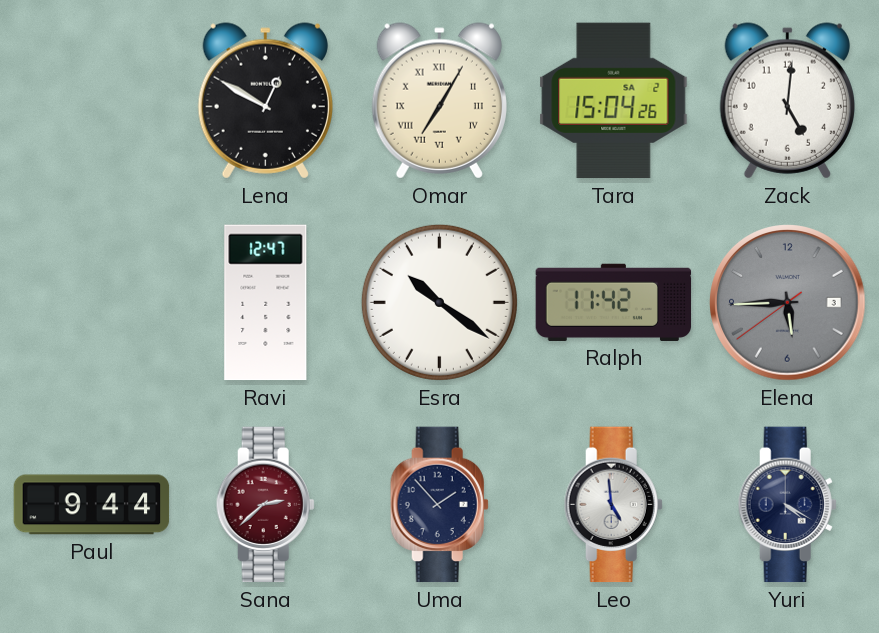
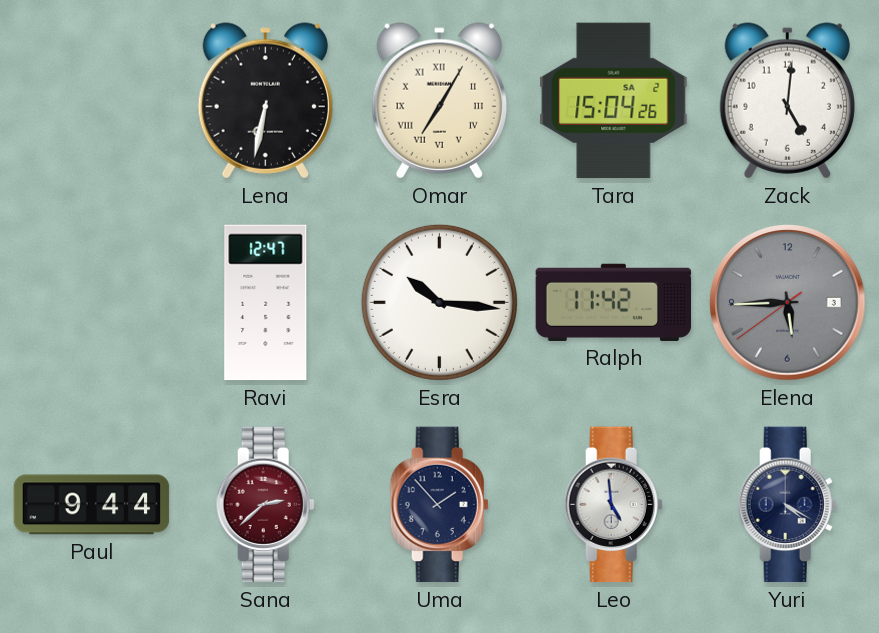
Lena: 12:50 -> 6:32
Esra: 10:21 -> 10:16
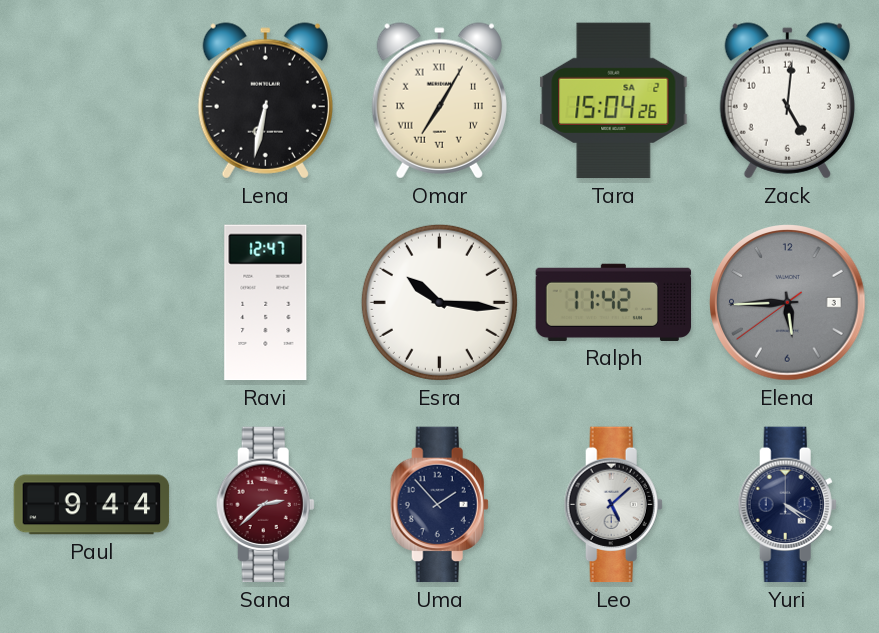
Leo: 4:59 -> 5:08
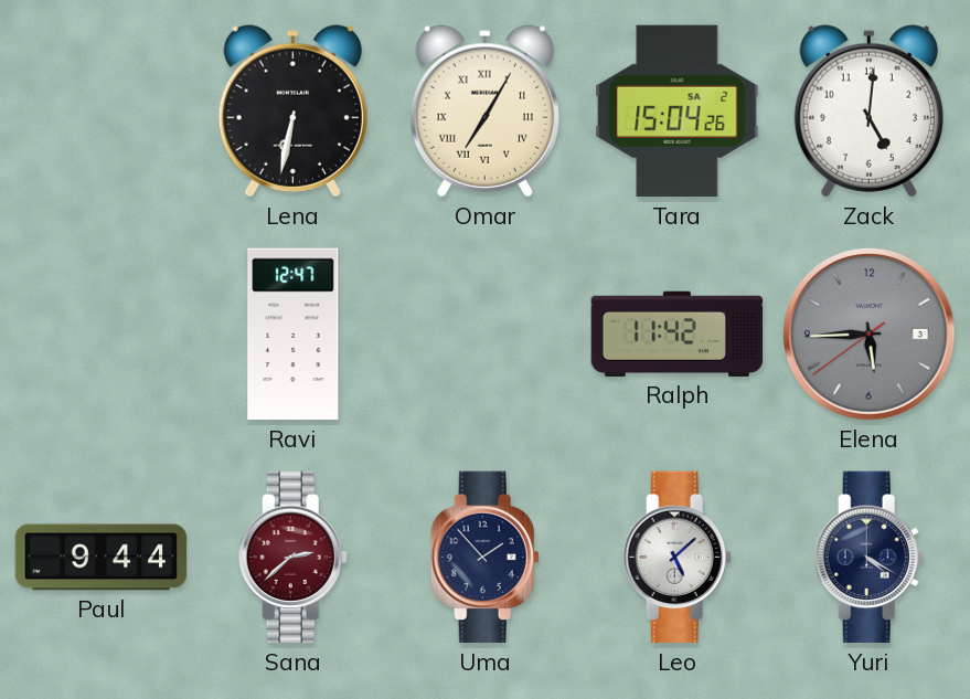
Esra: 10:16 -> none
